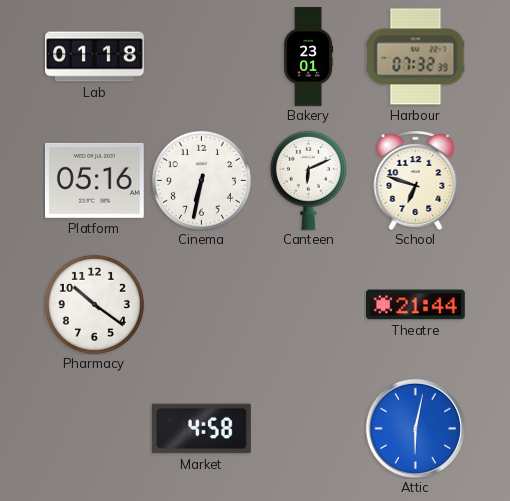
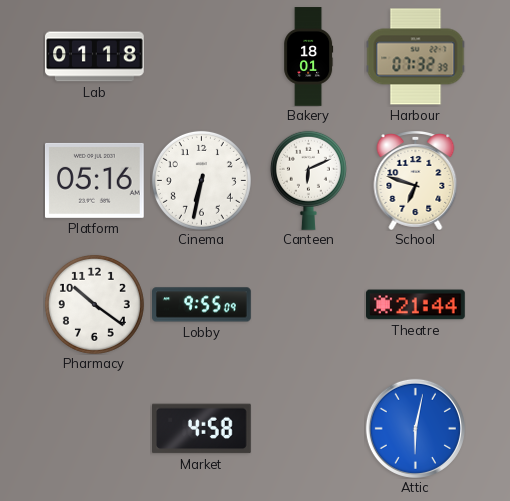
Bakery: 23:01 -> 18:01
Lobby: none -> 9:55
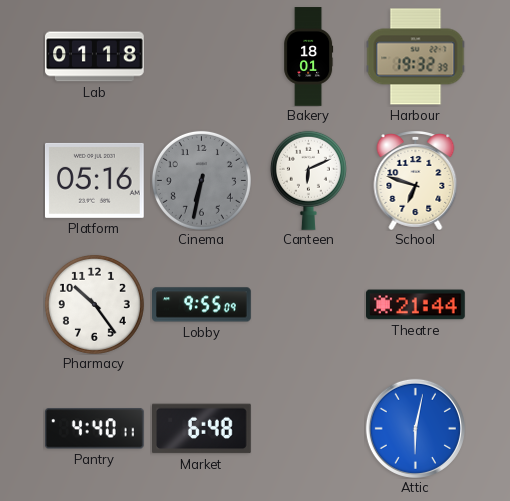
Harbour: 07:32 -> 19:32
Cinema dial: white -> grey
Pharmacy: 10:21 -> 10:24
Pantry: none -> 4:40
Market: 4:58 -> 6:48
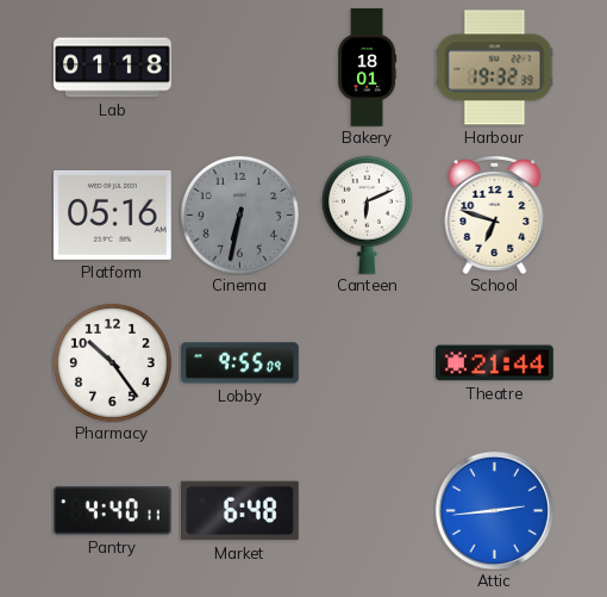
Attic: 6:02 -> 2:44
